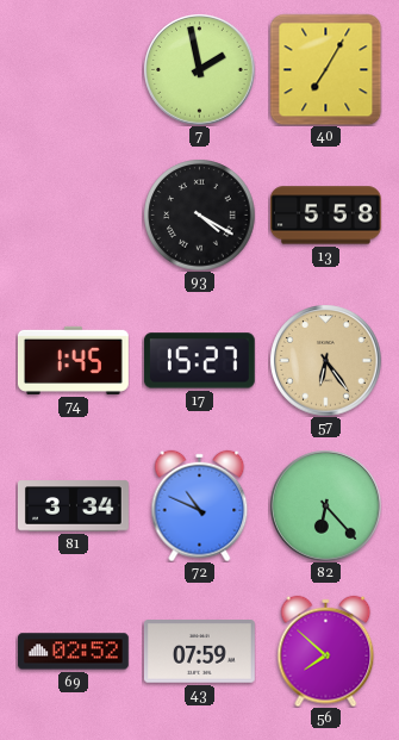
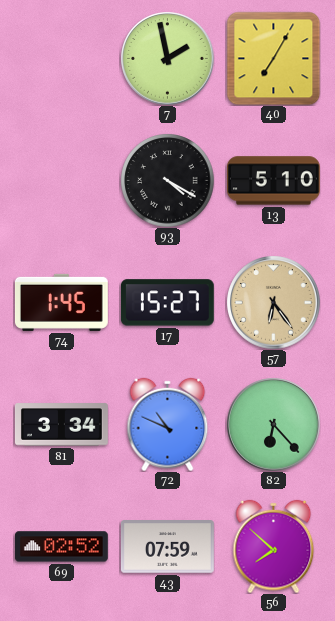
13: 5:58 -> 5:10
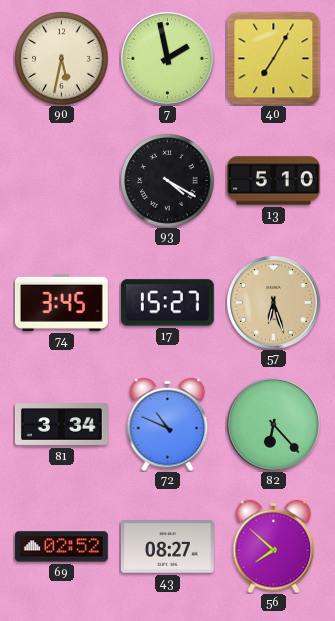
90: none -> 5:32
74: 1:45 -> 3:45
57: 6:24 -> 6:27
43: 07:59 -> 08:27
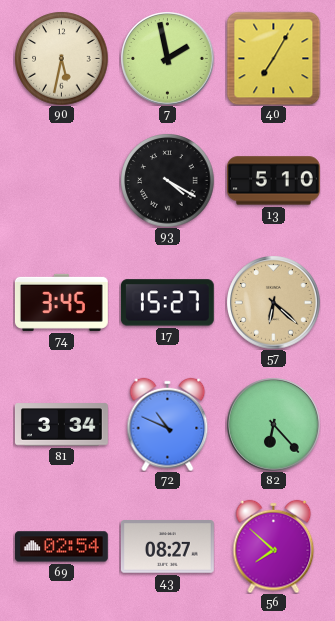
57: 6:27 -> 6:22
69: 02:52 -> 02:54
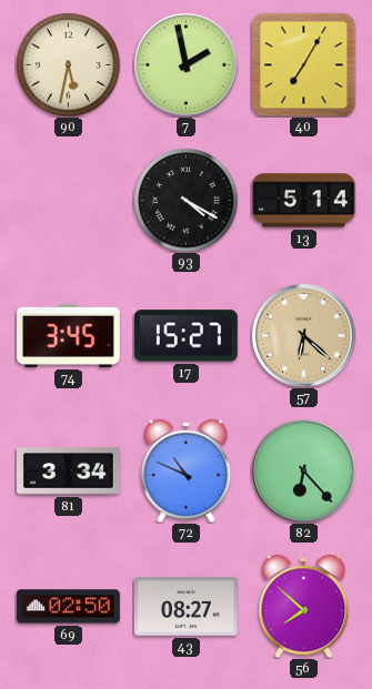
13: 5:10 -> 5:14
69: 02:54 -> 02:50
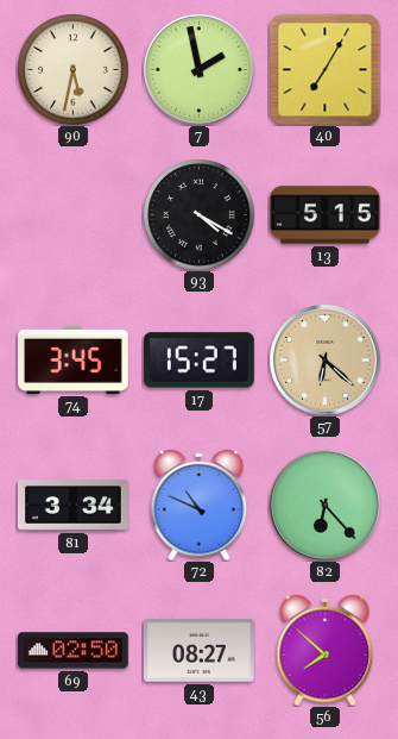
13: 5:14 -> 5:15
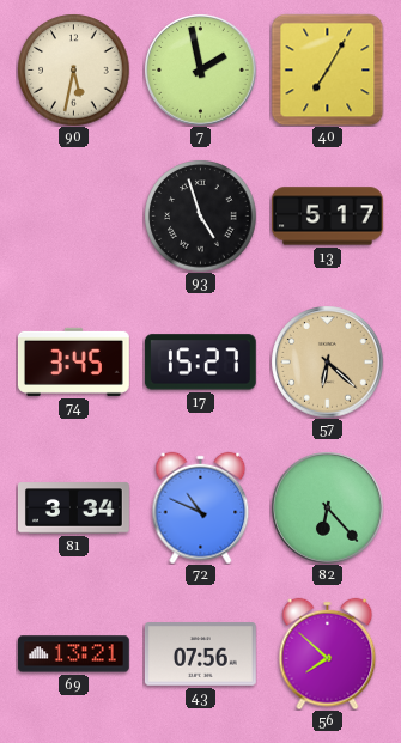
93: 4:20 -> 4:57
13: 5:15 -> 5:17
69: 02:50 -> 13:21
43: 08:27 -> 07:56
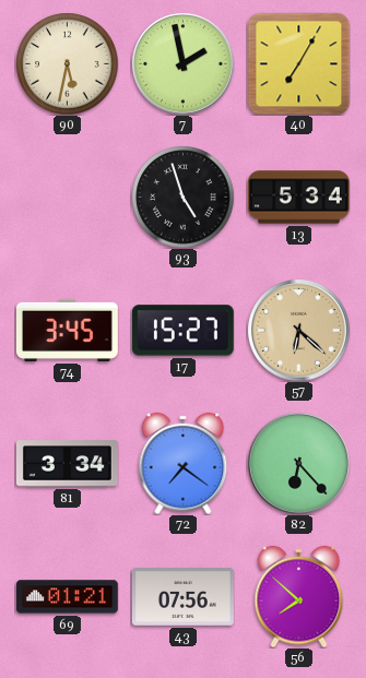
13: 5:17 -> 5:34
72: 10:49 -> 7:21
69: 13:21 -> 01:21
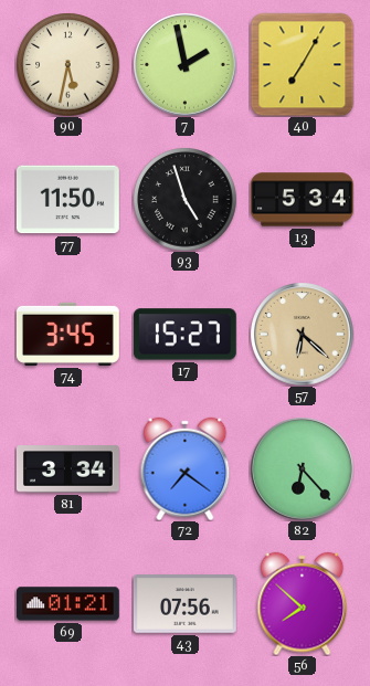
77: none -> 11:50
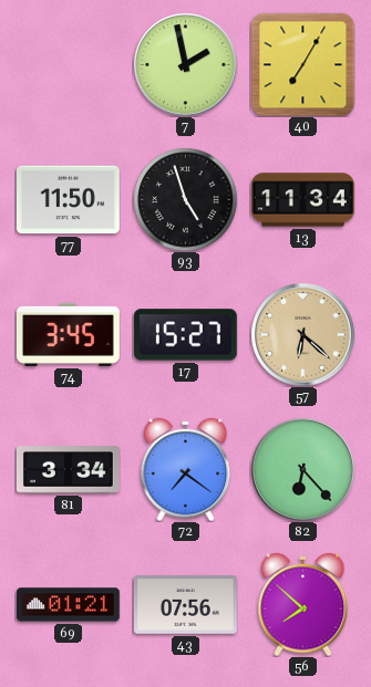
90: 5:32 -> none
13: 5:34 -> 11:34
